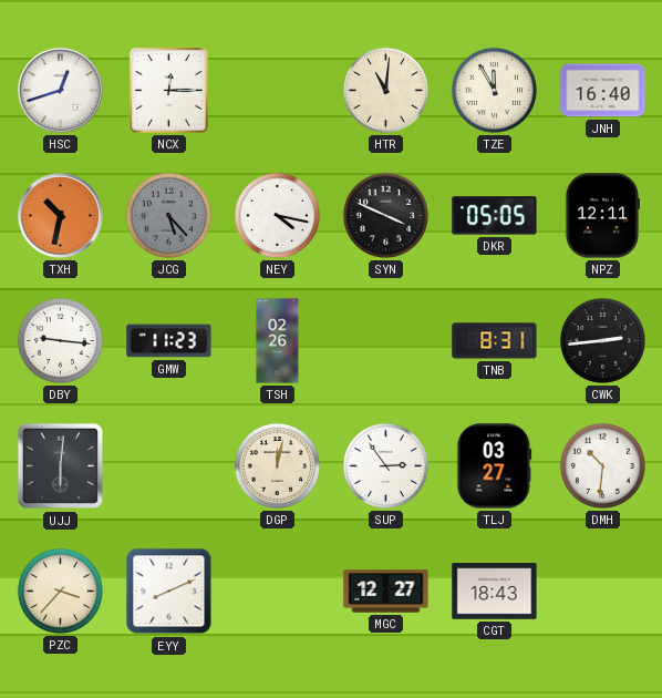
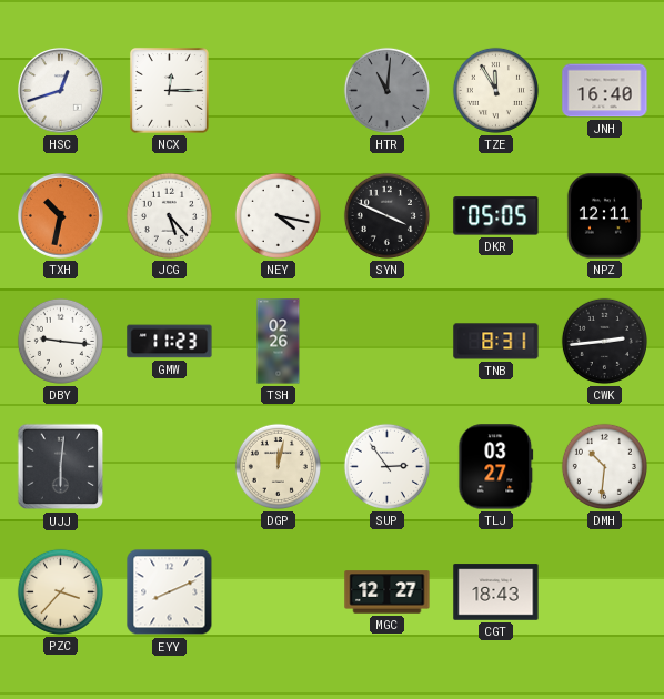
HTR dial: cream -> grey
JCG dial: grey -> white
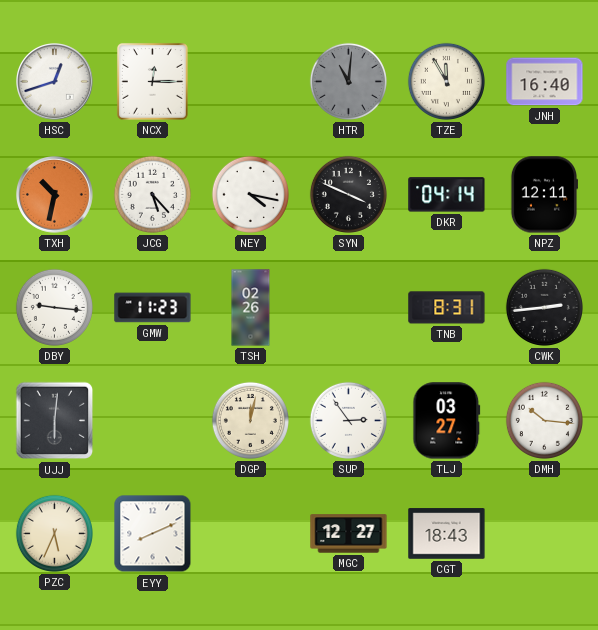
DKR: 05:05 -> 04:14
DMH: 10:31 -> 10:16
PZC: 3:37 -> 5:34
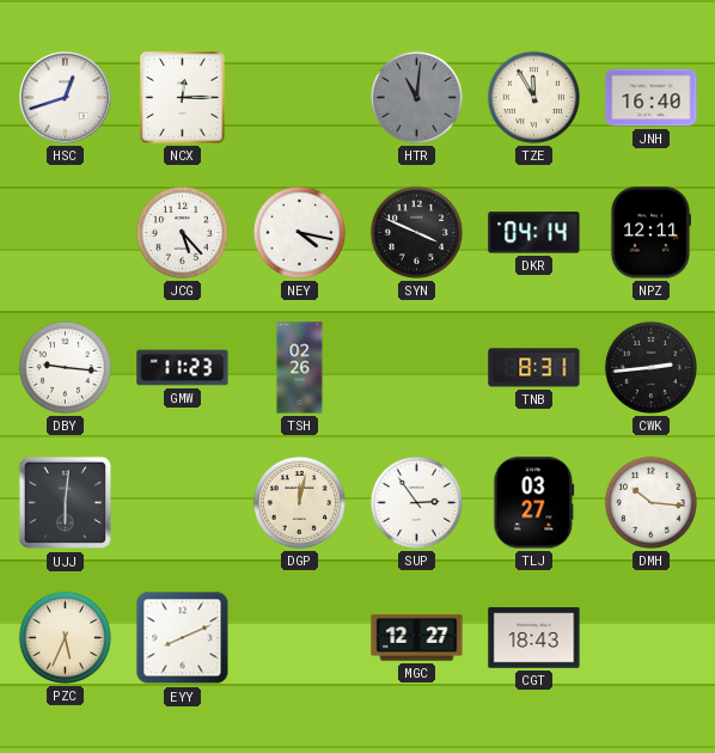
TXH: 10:32 -> none
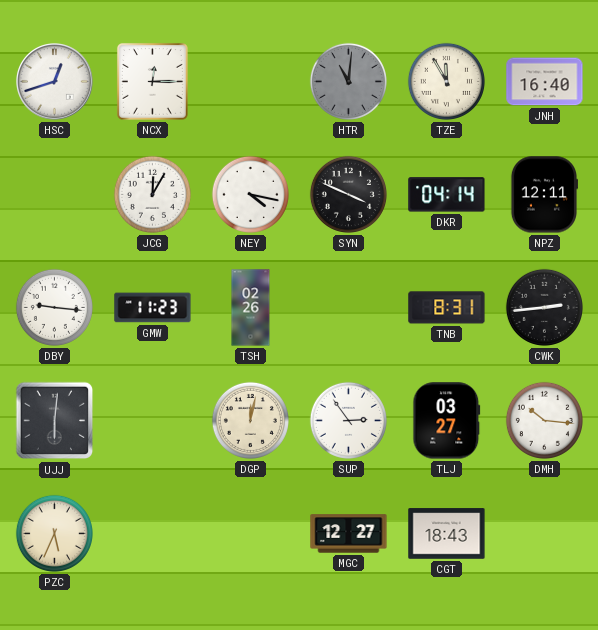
JCG: 5:23 -> 12:05
EYY: 8:11 -> none
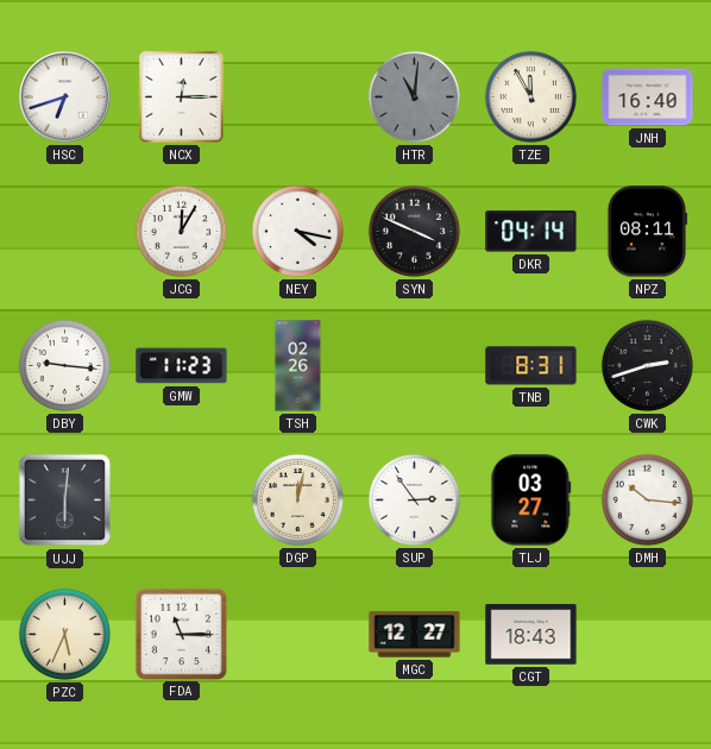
HSC: 12:42 -> 6:42
NPZ: 12:11 -> 08:11
CWK: 2:44 -> 2:42
FDA: none -> 11:15
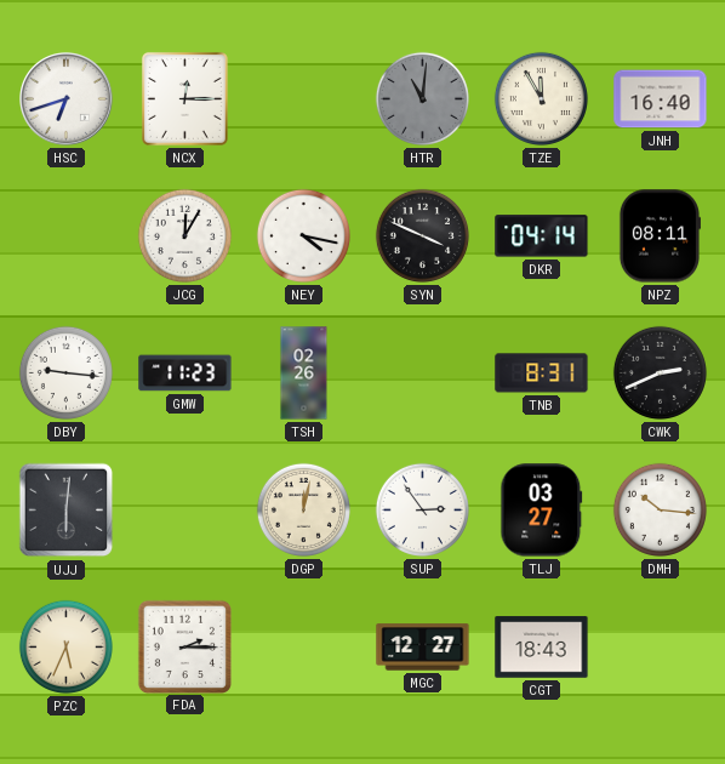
CWK: 2:42 -> 2:41
FDA: 11:15 -> 2:15
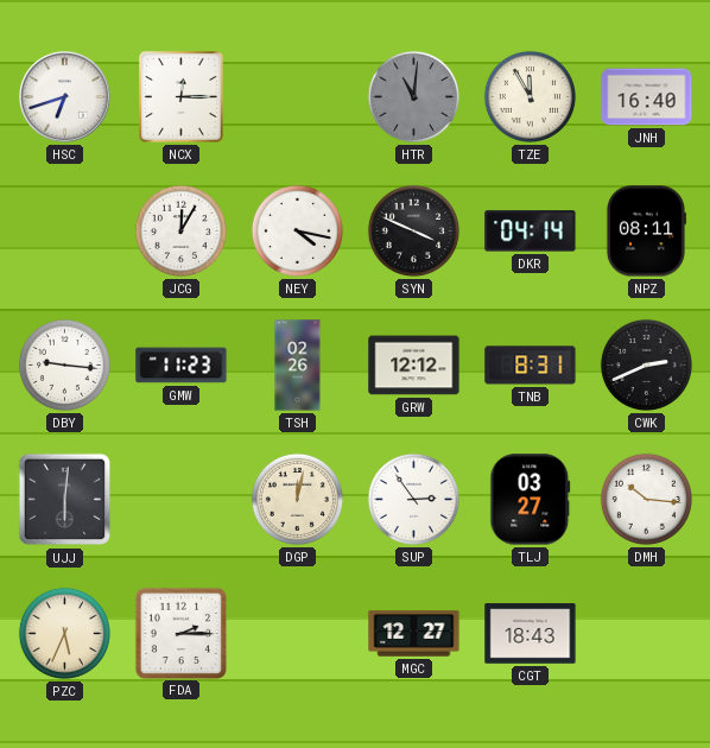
GRW: none -> 12:12
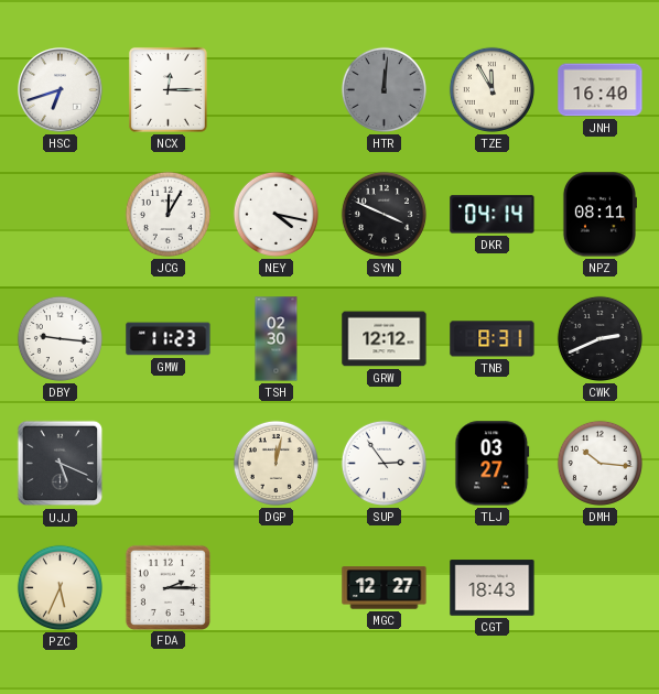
HTR: 11:01 -> 12:01
TSH: 02:26 -> 02:30
UJJ: 6:01 -> 5:19
